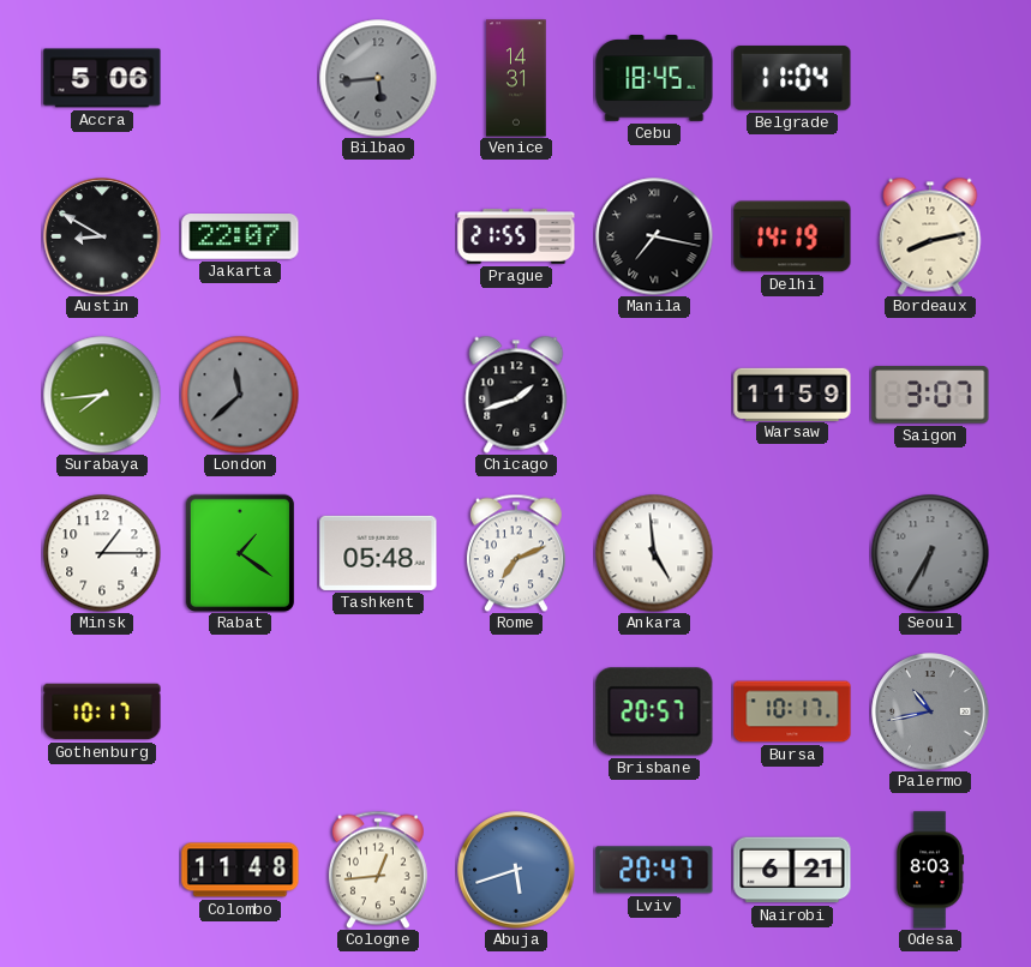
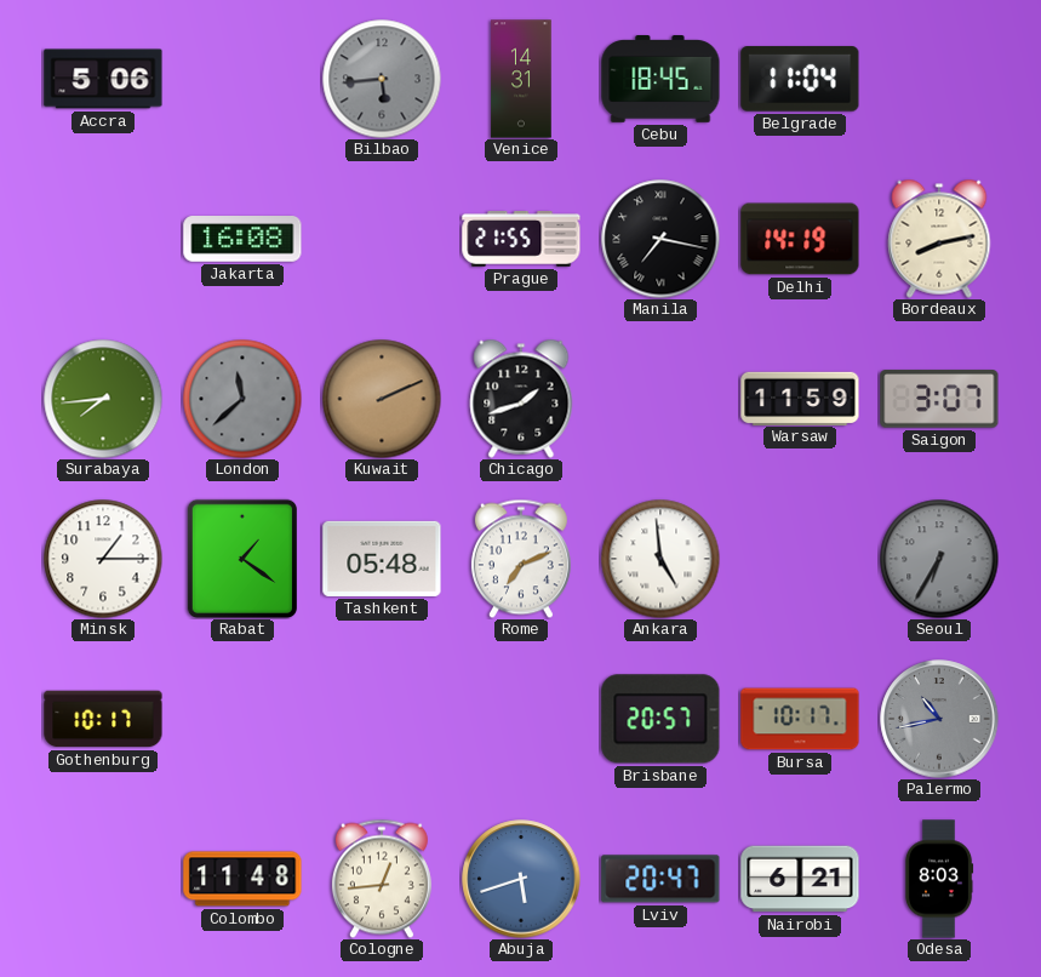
Austin: 8:50 -> none
Jakarta: 22:07 -> 16:08
Kuwait: none -> 2:11
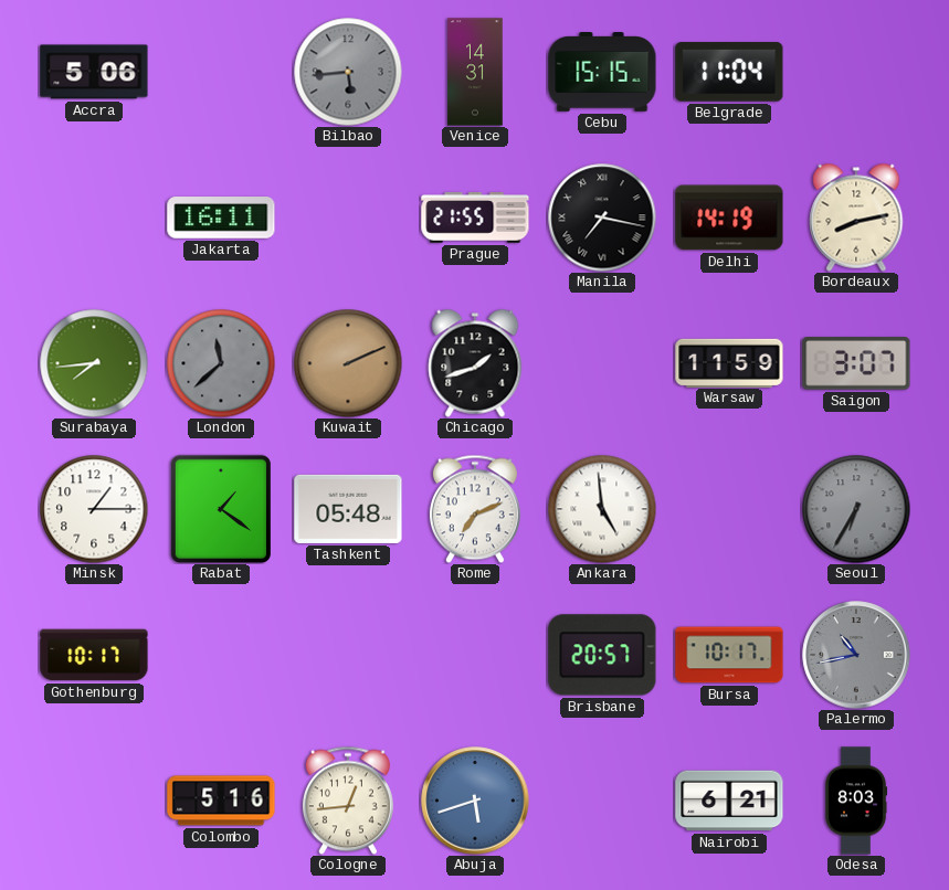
Cebu: 18:45 -> 15:15
Jakarta: 16:08 -> 16:11
Colombo: 11:48 -> 5:16
Lviv: 20:47 -> none
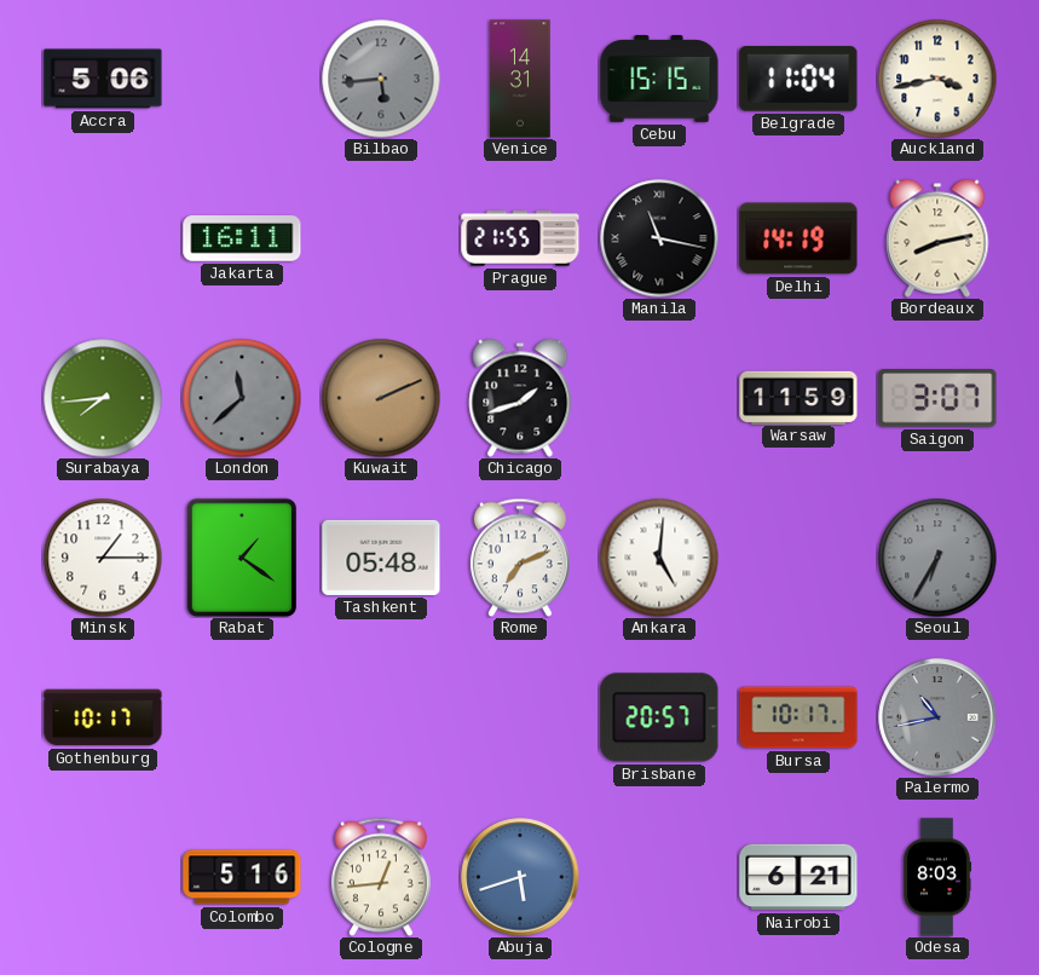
Auckland: none -> 3:43
Manila: 7:17 -> 11:17
Ankara: 4:59 -> 5:01
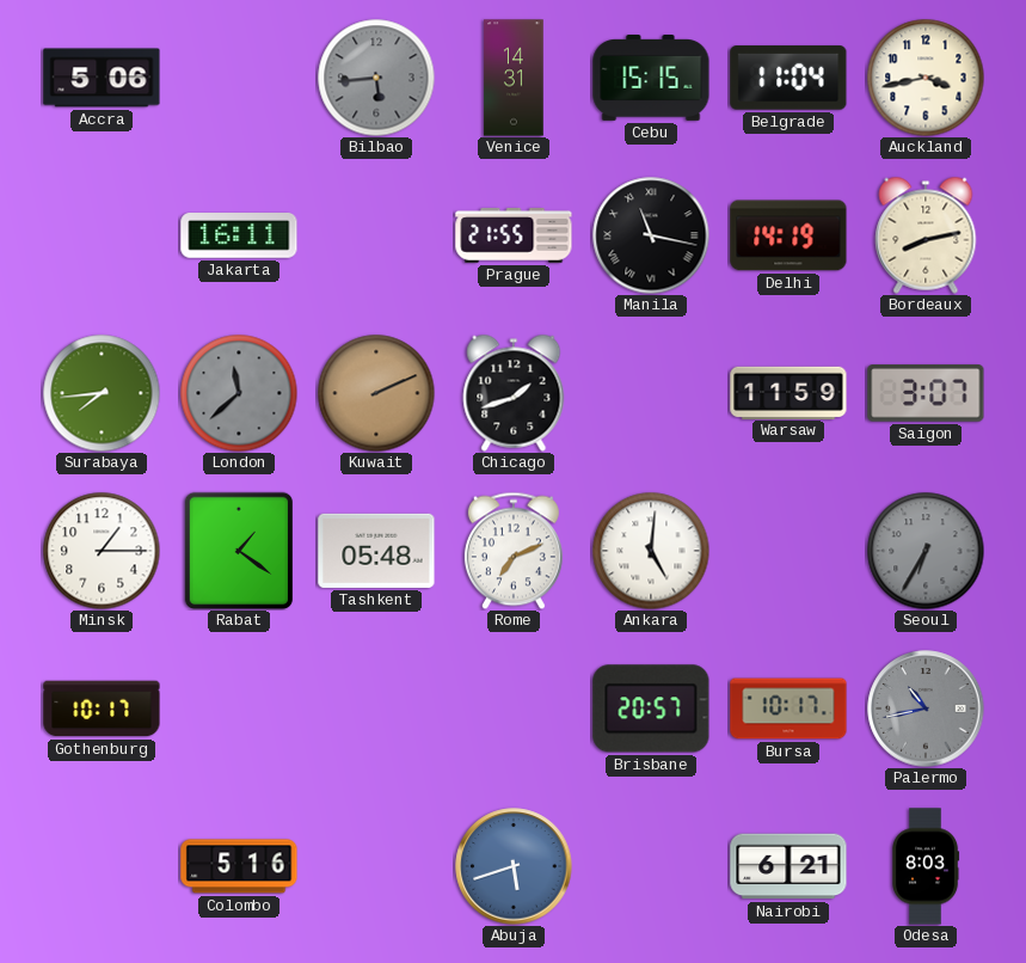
Cologne: 12:44 -> none
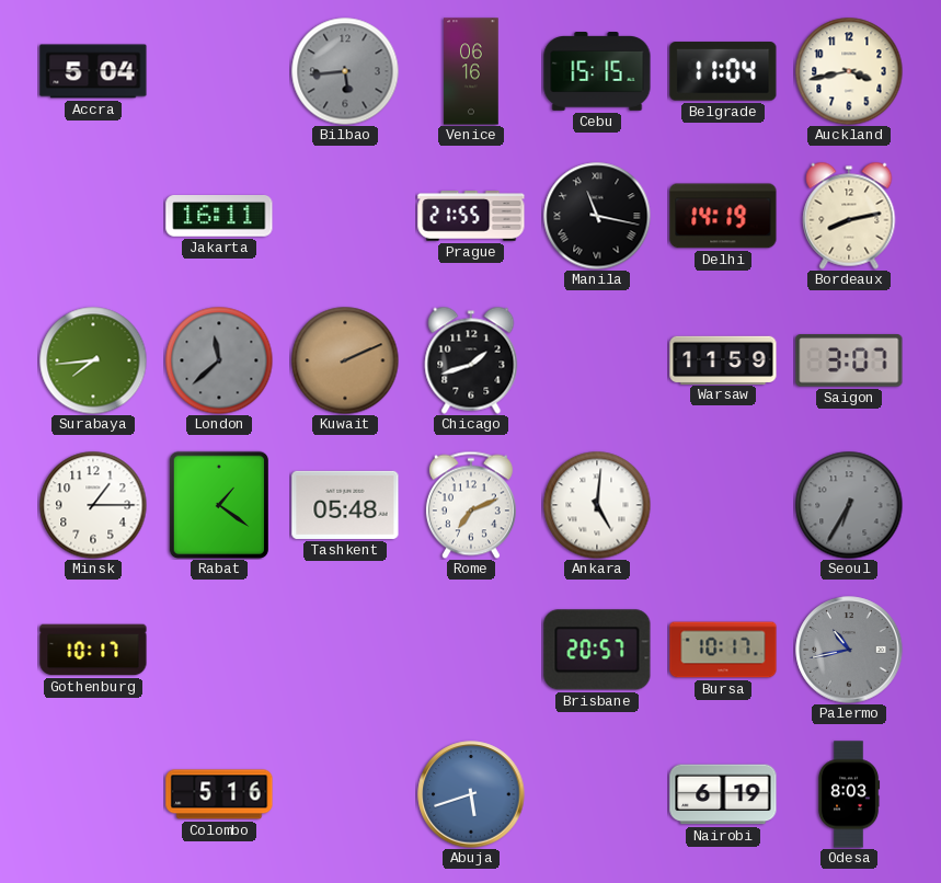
Accra: 5:06 -> 5:04
Venice: 14:31 -> 06:16
Nairobi: 6:21 -> 6:19
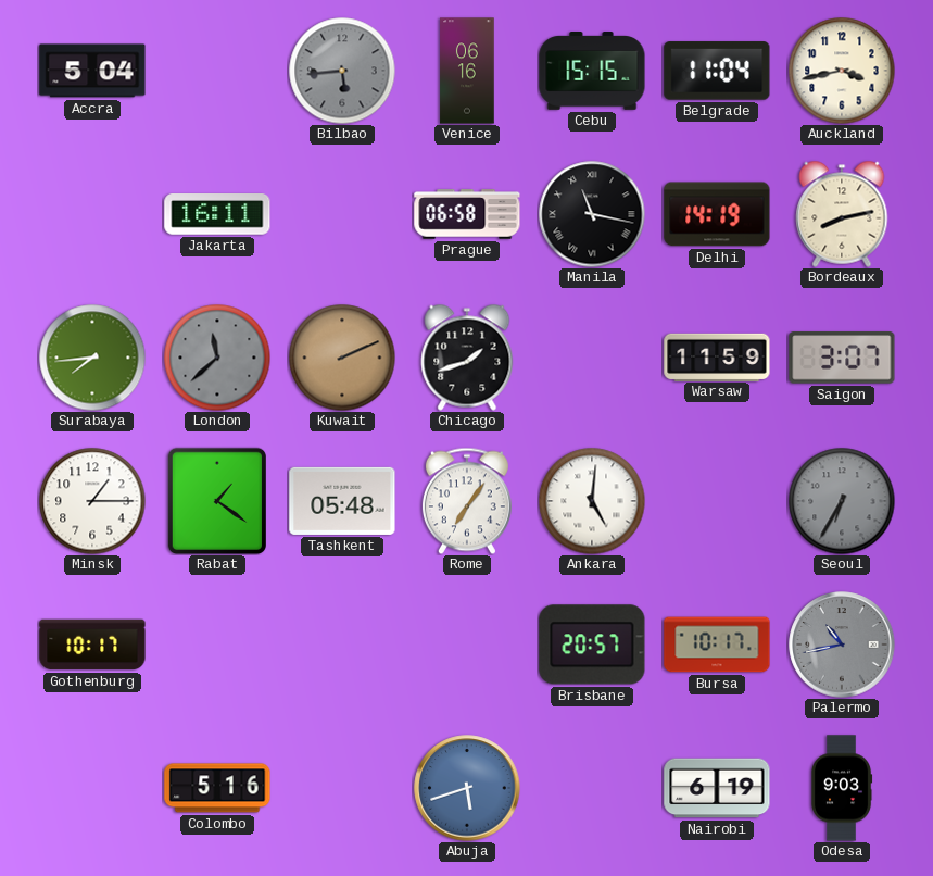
Prague: 21:55 -> 06:58
Rome: 7:11 -> 7:06
Odesa: 8:03 -> 9:03
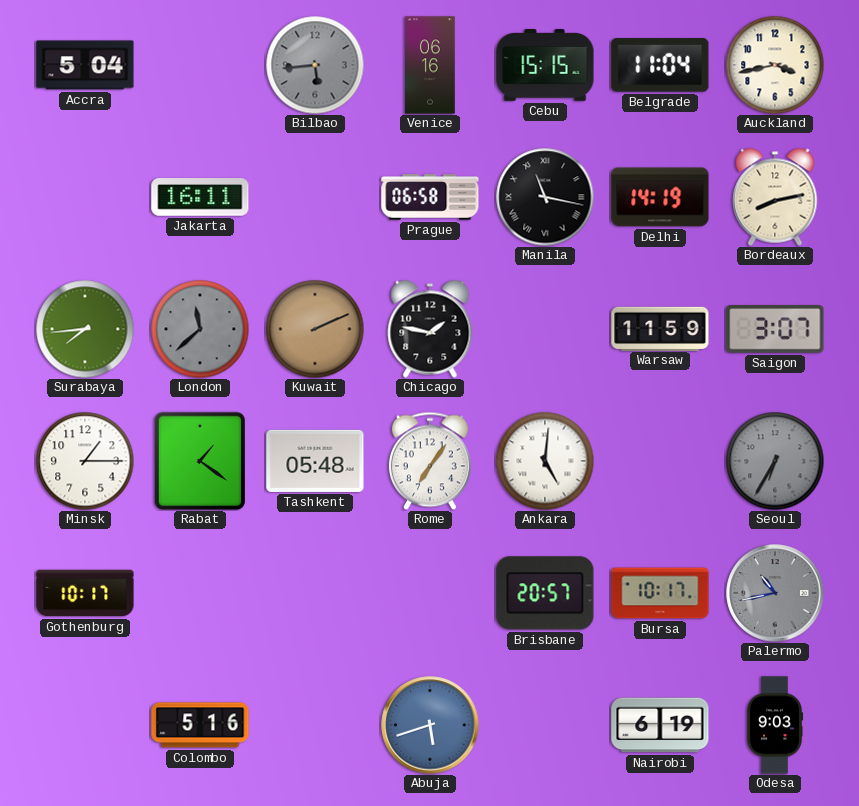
Chicago: 1:42 -> 1:47
